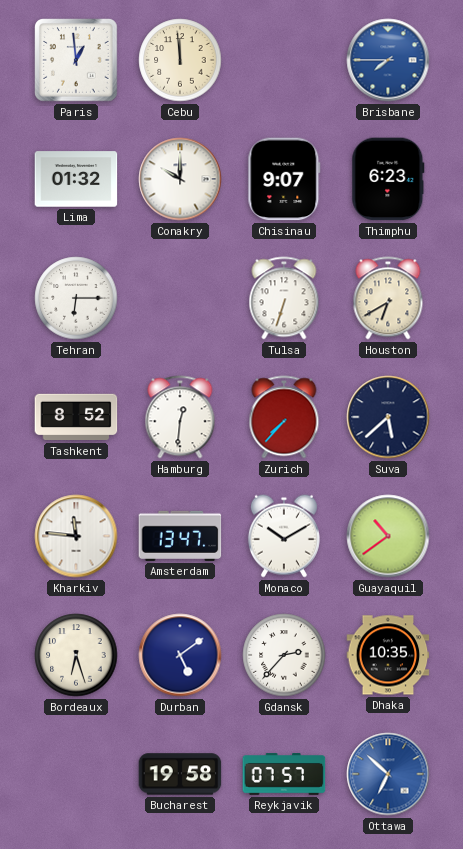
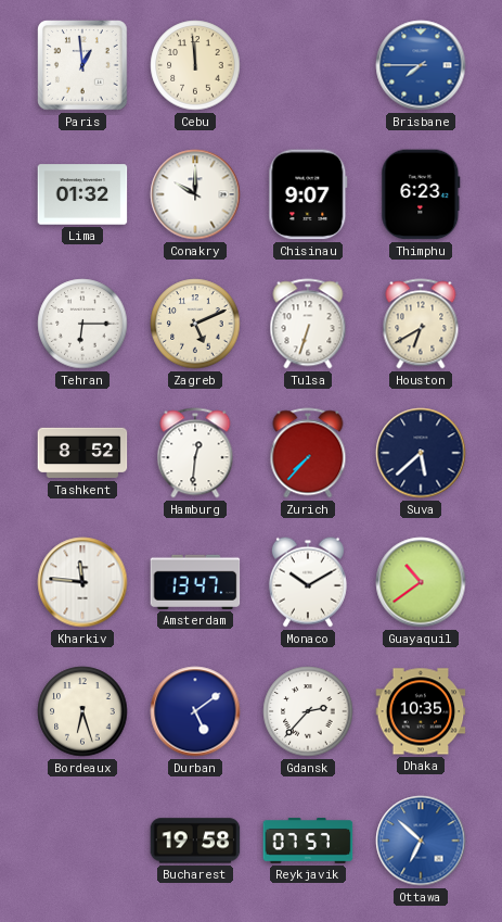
Zagreb: none -> 5:11
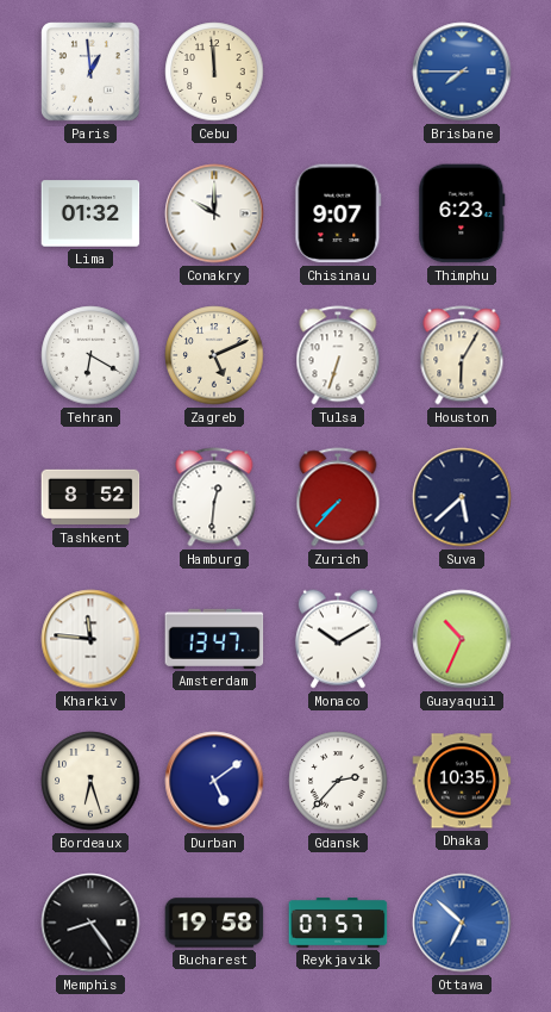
Tehran: 6:15 -> 6:20
Houston: 6:40 -> 6:05
Guayaquil: 10:39 -> 10:34
Memphis: none -> 8:24
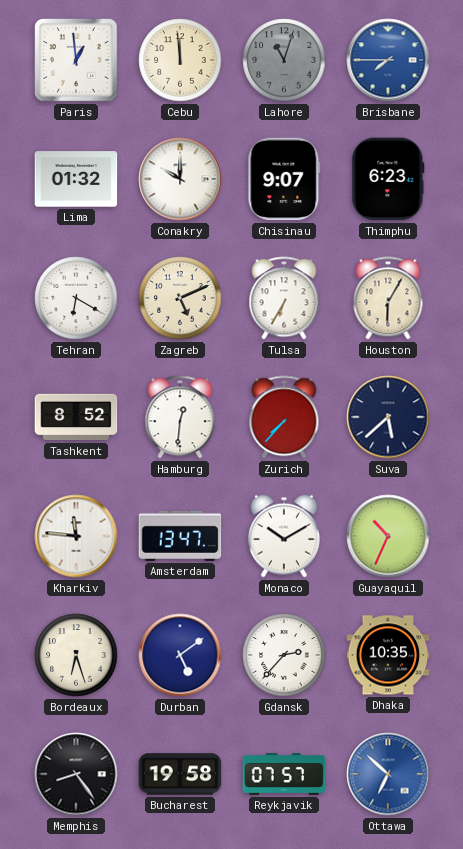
Lahore: none -> 11:03
Tulsa: 6:33 -> 6:35
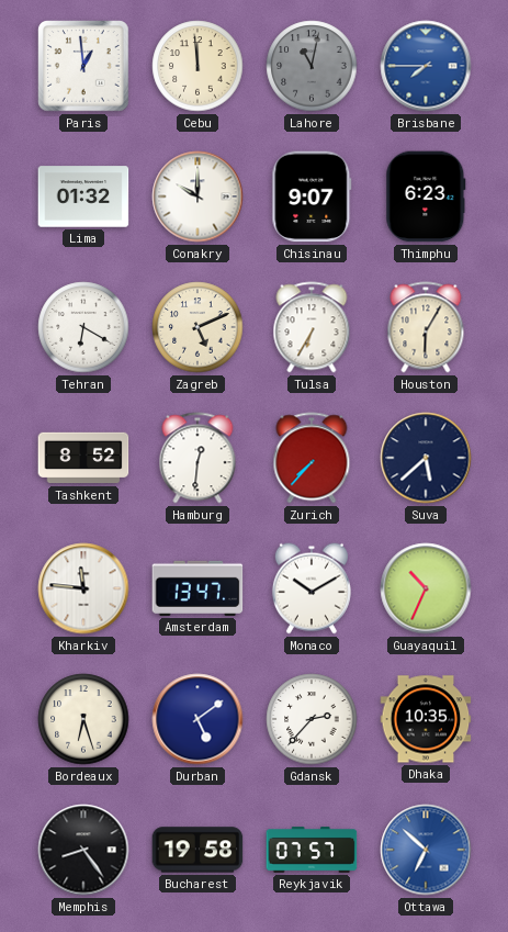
Lahore: 11:03 -> 11:02
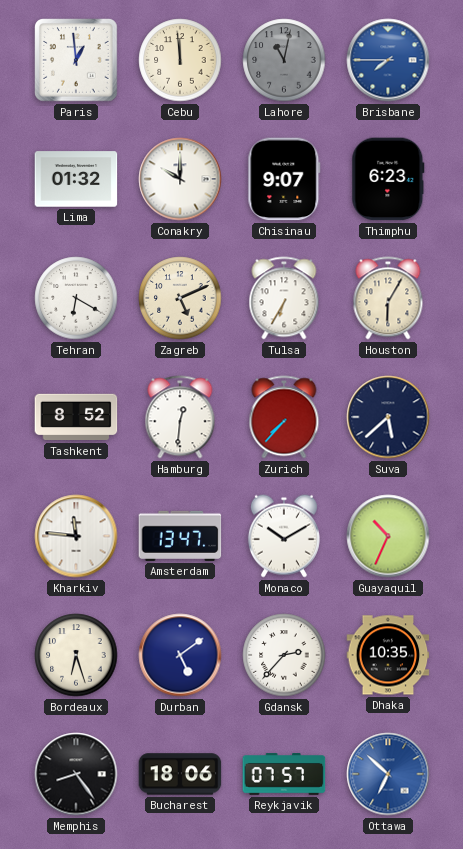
Bucharest: 19:58 -> 18:06
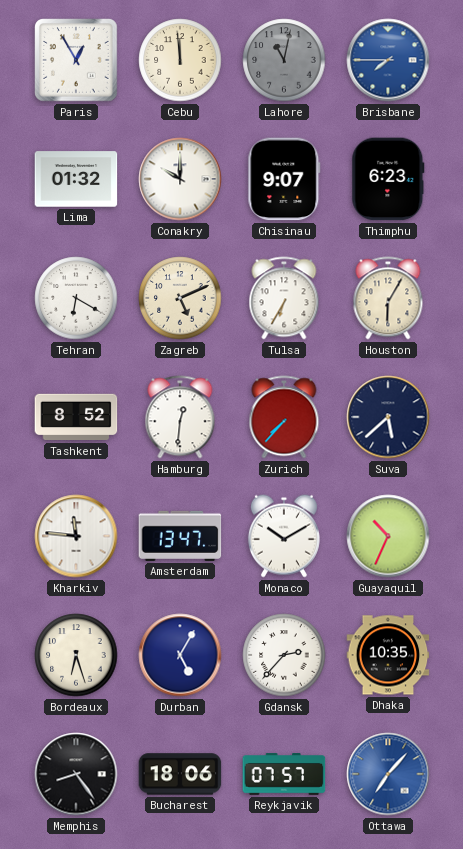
Paris: 12:59 -> 12:55
Durban: 5:09 -> 5:05
Ottawa: 6:52 -> 7:07
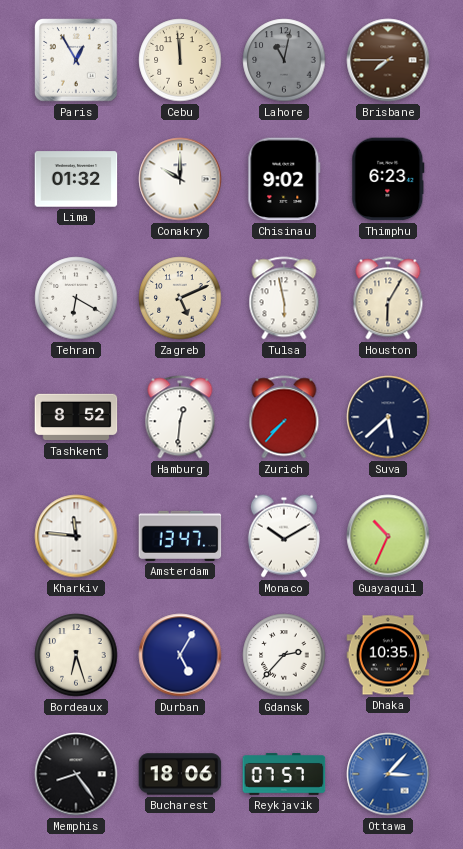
Brisbane dial: blue -> brown
Chisinau: 9:07 -> 9:02
Tulsa: 6:35 -> 5:58
Ottawa: 7:07 -> 3:07
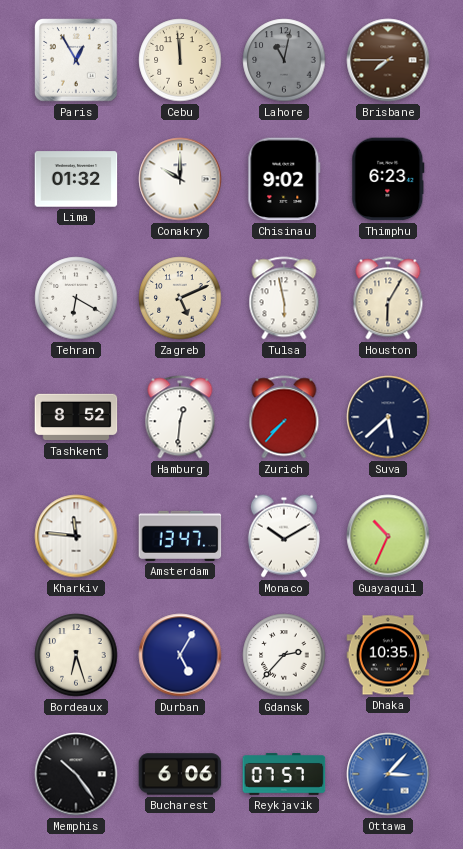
Memphis: 8:24 -> 10:24
Bucharest: 18:06 -> 6:06
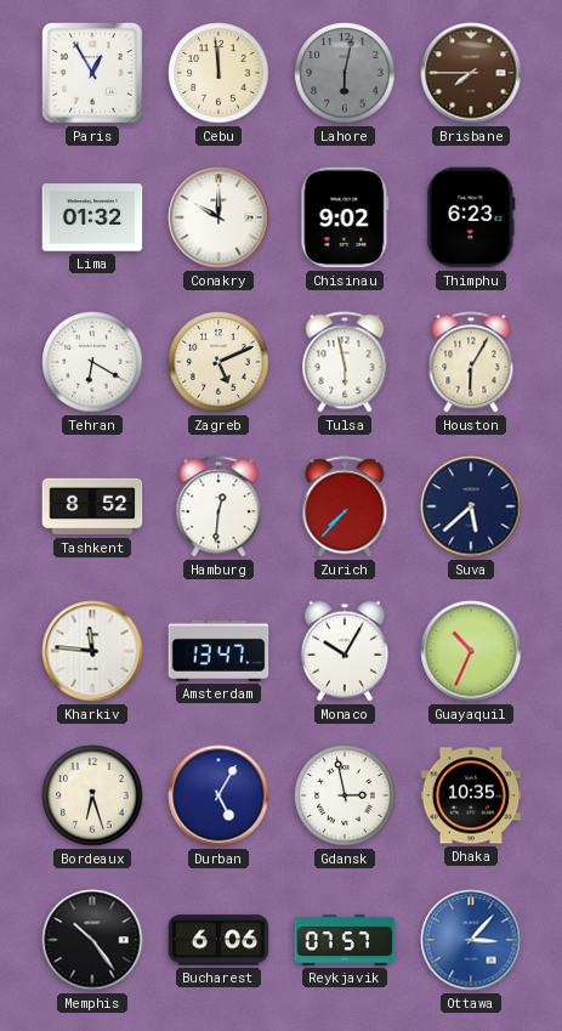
Lahore: 11:02 -> 6:02
Monaco: 10:10 -> 10:05
Gdansk: 2:37 -> 2:58
